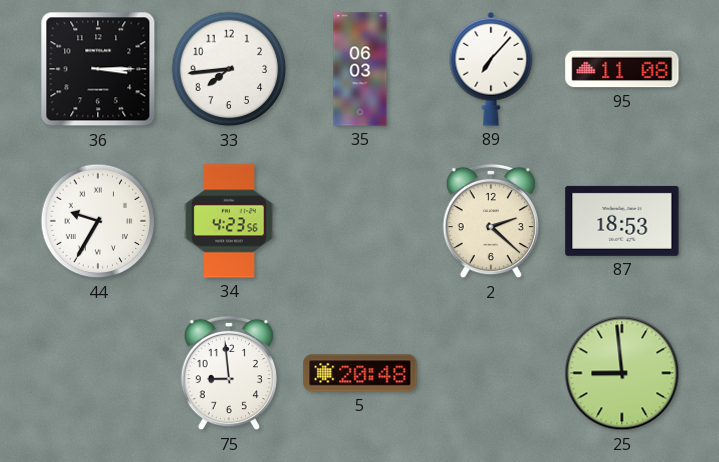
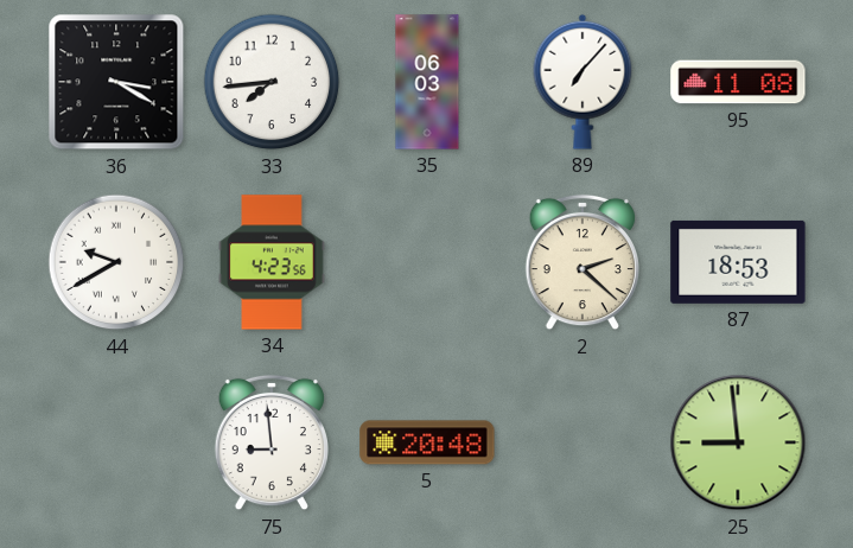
36: 3:15 -> 3:20
44: 9:35 -> 9:40
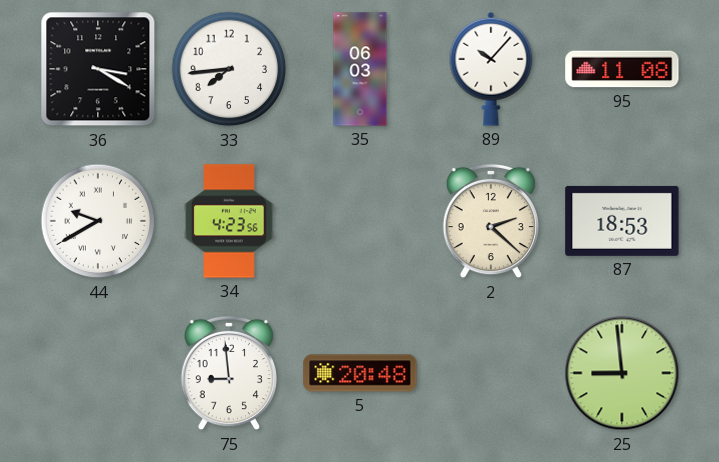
89: 7:07 -> 10:07
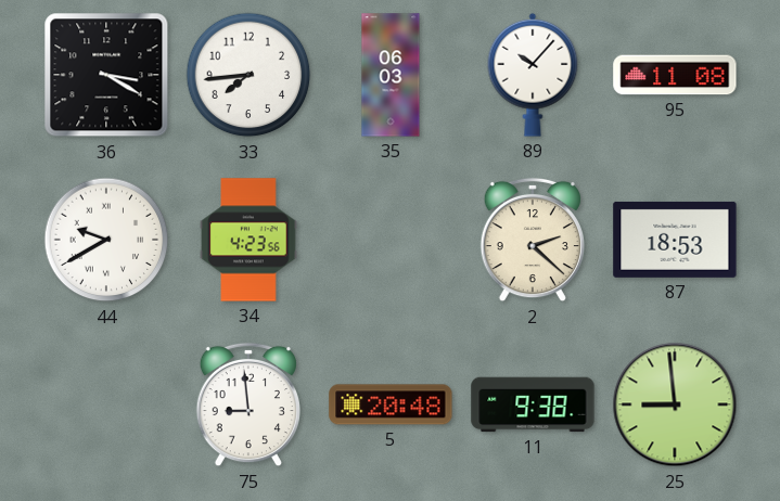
11: none -> 9:38
